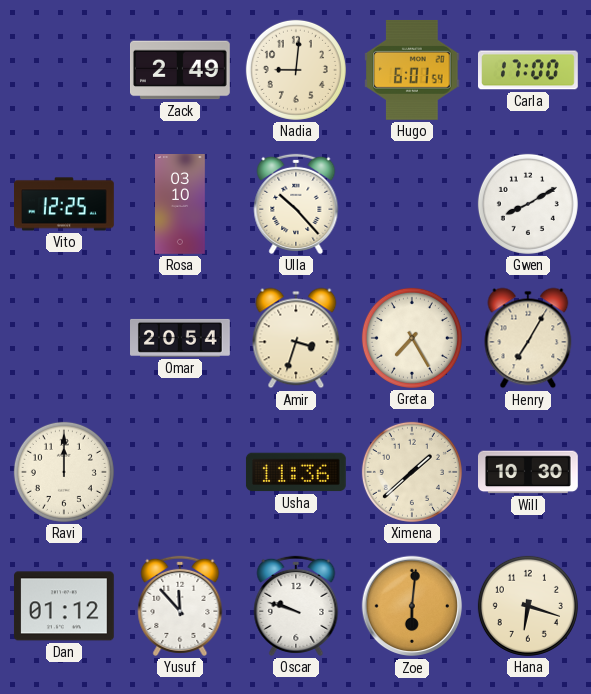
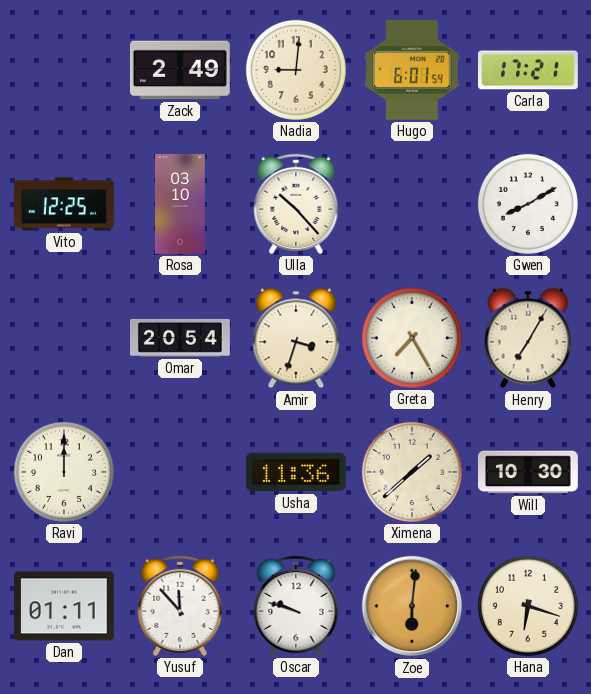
Carla: 17:00 -> 17:21
Dan: 01:12 -> 01:11
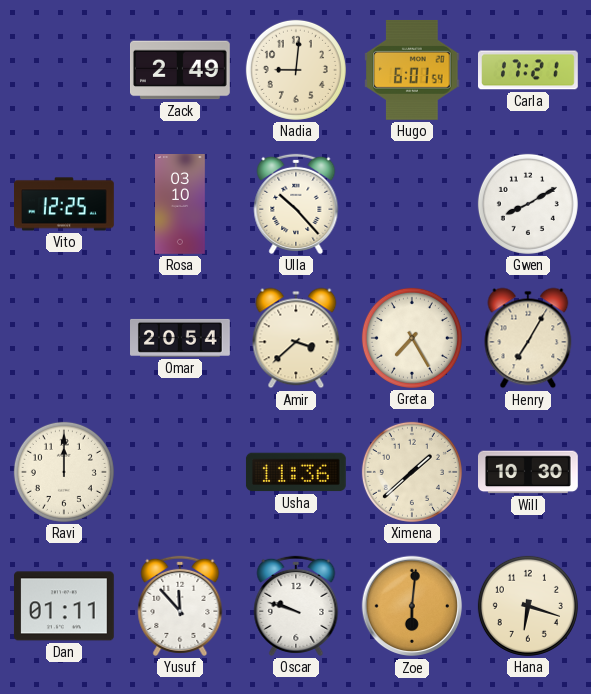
Amir: 3:33 -> 3:38
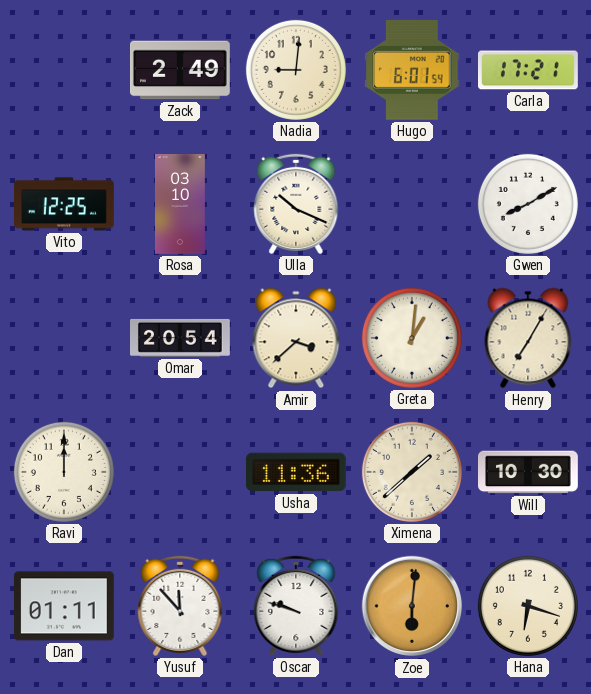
Ulla: 10:23 -> 10:19
Greta: 7:25 -> 1:01
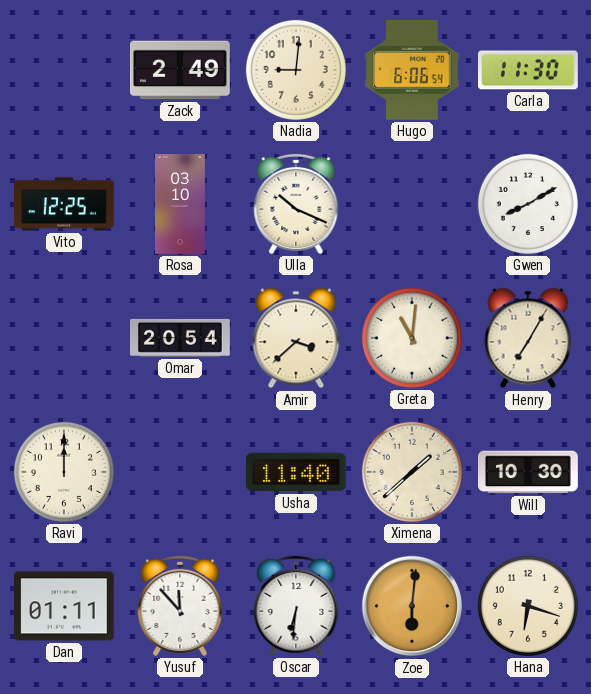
Hugo: 6:01 -> 6:06
Carla: 17:21 -> 11:30
Greta: 1:01 -> 11:01
Usha: 11:36 -> 11:40
Oscar: 9:48 -> 6:31
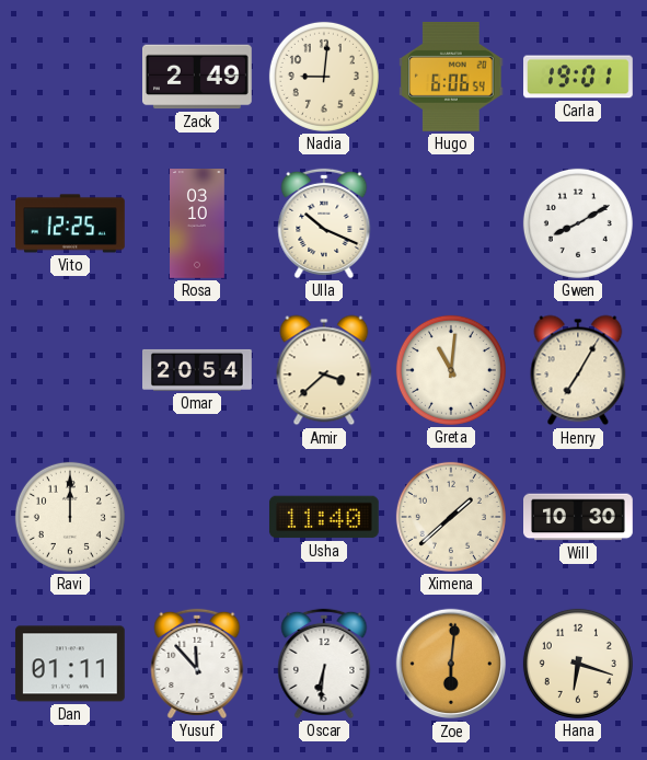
Carla: 11:30 -> 19:01
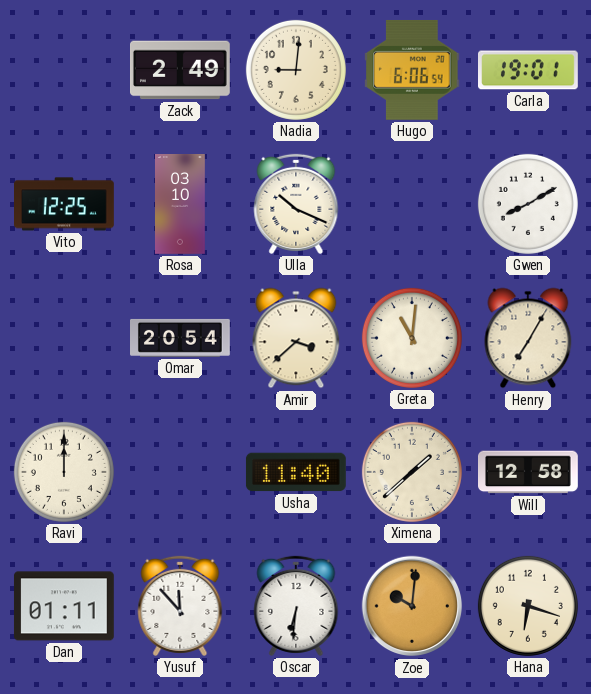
Will: 10:30 -> 12:58
Zoe: 6:01 -> 10:01
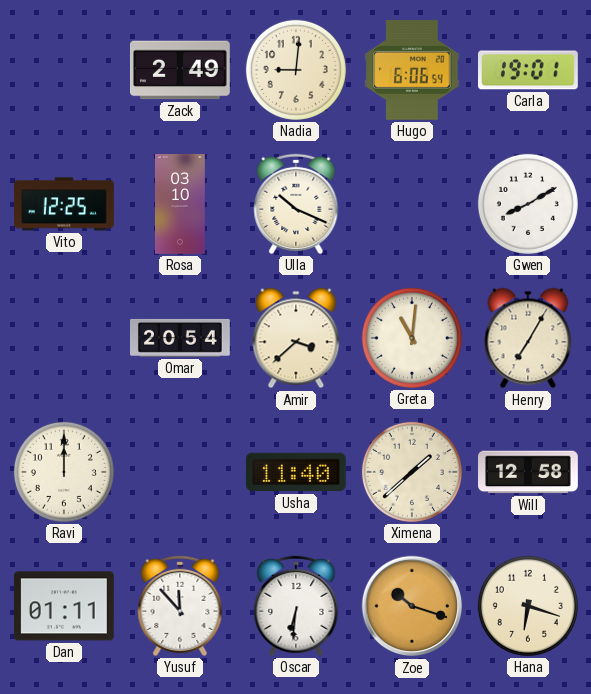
Zoe: 10:01 -> 10:18
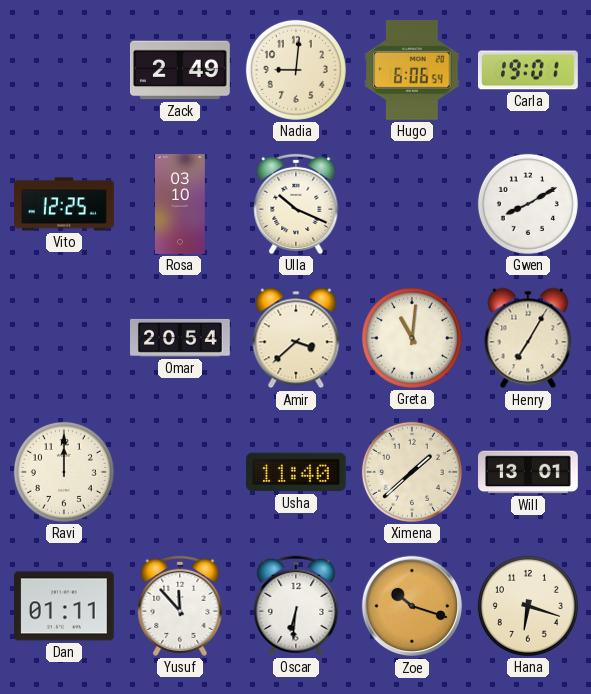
Will: 12:58 -> 13:01
